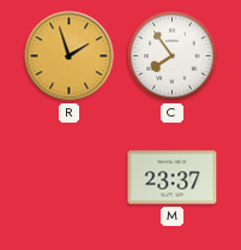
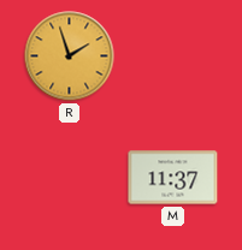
C: 7:54 -> none
M: 23:37 -> 11:37
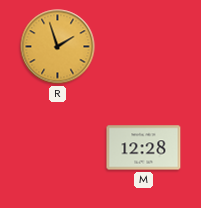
M: 11:37 -> 12:28
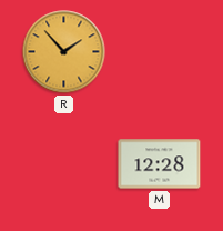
R: 1:57 -> 1:53
